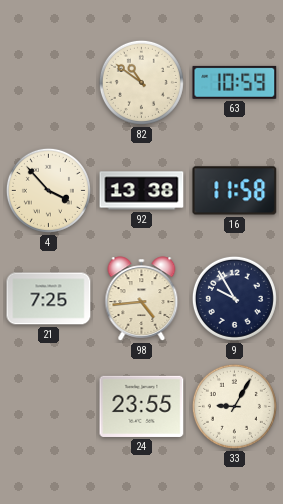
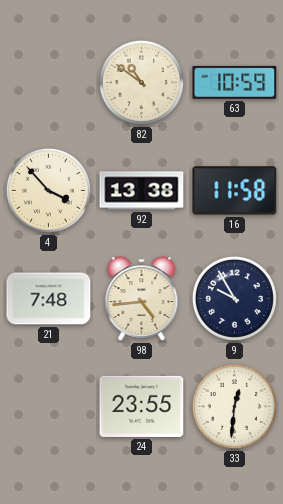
21: 7:25 -> 7:48
33: 9:05 -> 12:31
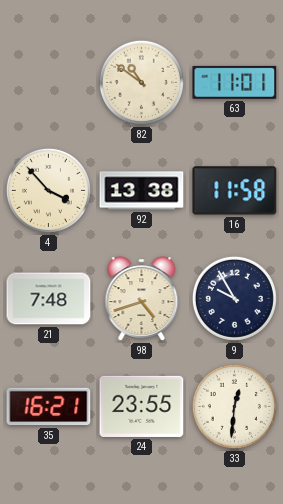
63: 10:59 -> 11:01
98: 4:44 -> 4:42
35: none -> 16:21
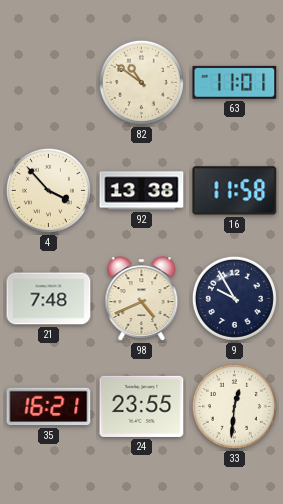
98: 4:42 -> 4:41
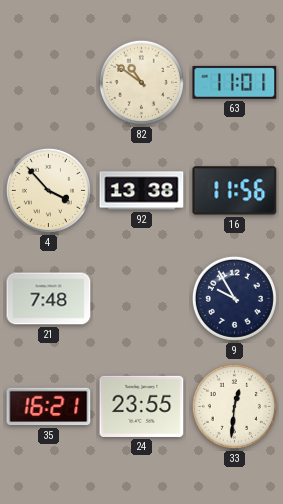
16: 11:58 -> 11:56
98: 4:41 -> none
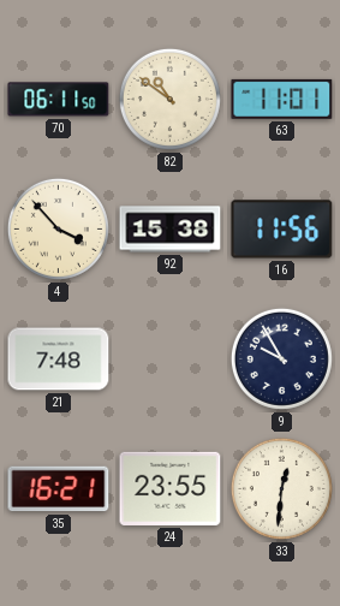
70: none -> 06:11
92: 13:38 -> 15:38
